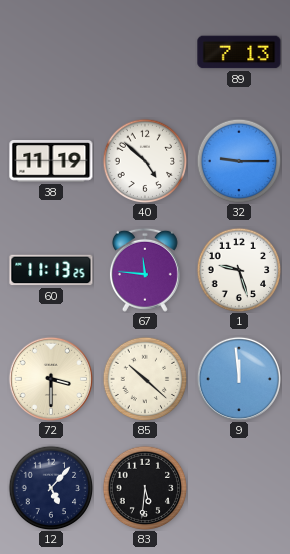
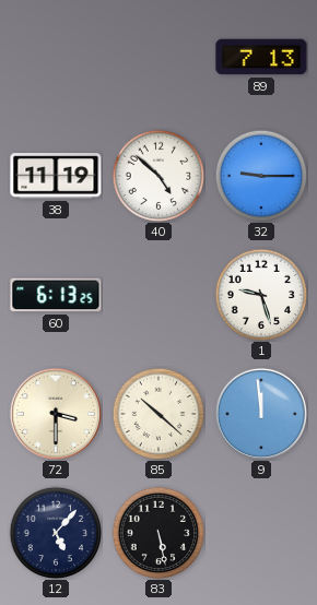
60: 11:13 -> 6:13
67: 11:46 -> none
83: 5:31 -> 5:28
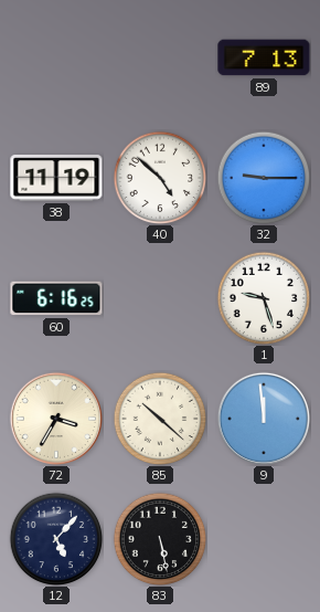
60: 6:13 -> 6:16
72: 3:30 -> 3:35
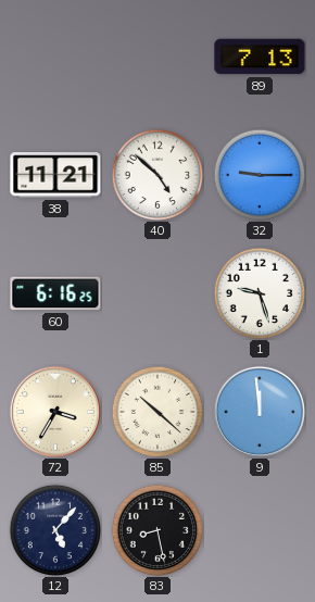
38: 11:19 -> 11:21
83: 5:28 -> 8:28
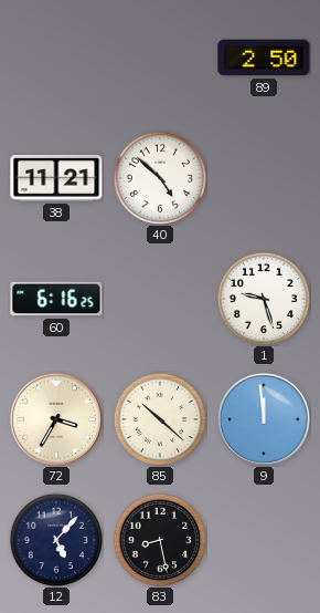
89: 7:13 -> 2:50
32: 9:15 -> none
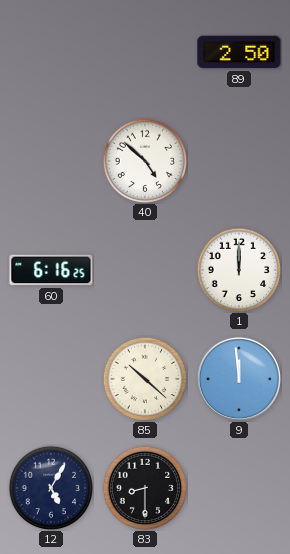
38: 11:21 -> none
1: 9:27 -> 12:00
72: 3:35 -> none
12: 5:07 -> 5:05
83: 8:28 -> 8:30
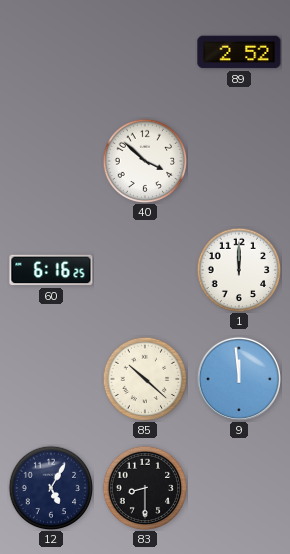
89: 2:50 -> 2:52
40: 4:52 -> 3:52
